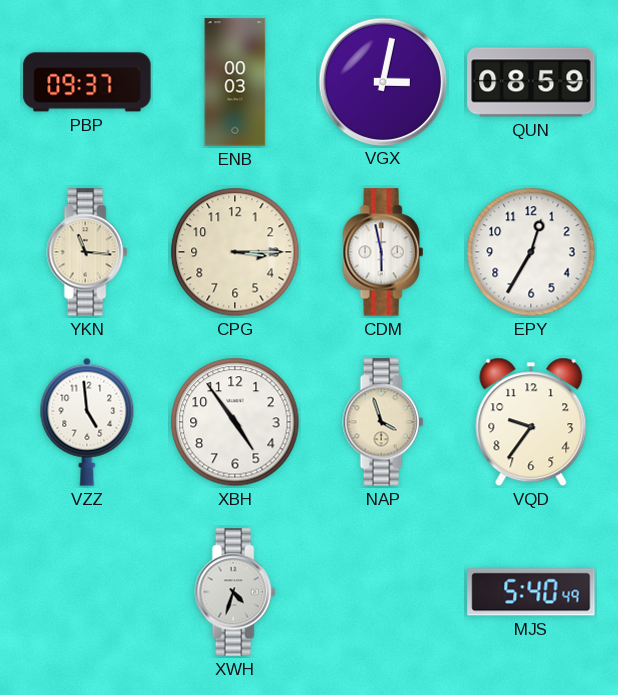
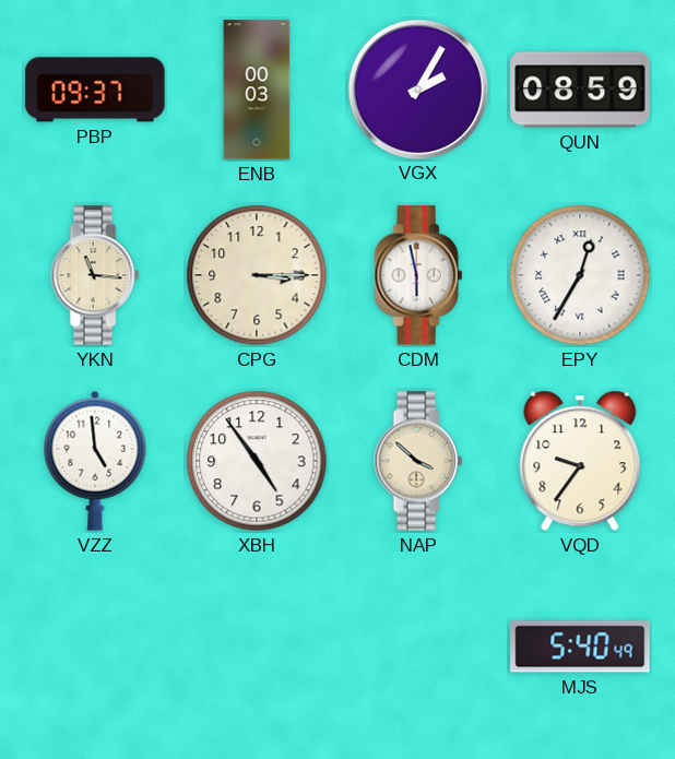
VGX: 3:02 -> 2:05
EPY numerals: Arabic -> Roman
NAP: 3:57 -> 3:52
XWH: 4:33 -> none
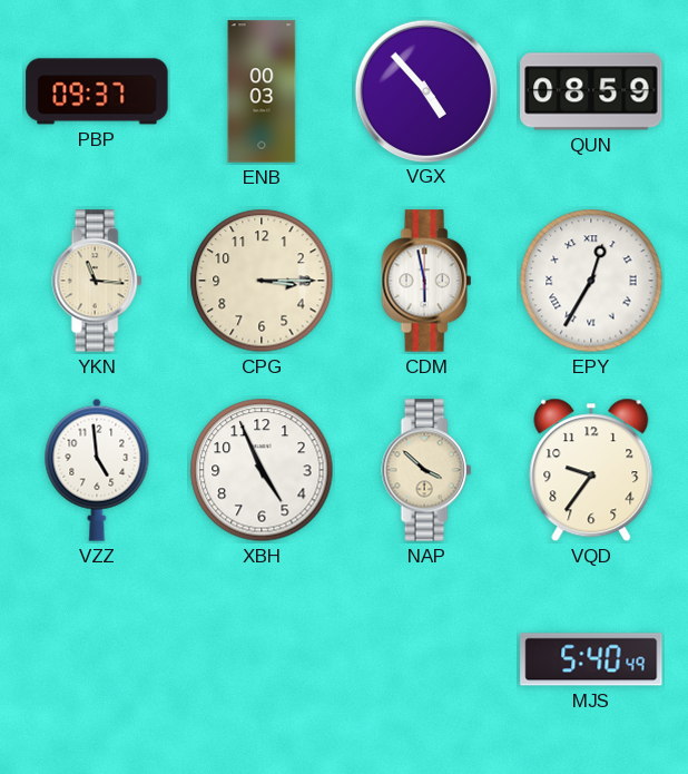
VGX: 2:05 -> 4:53
XBH: 4:54 -> 4:56
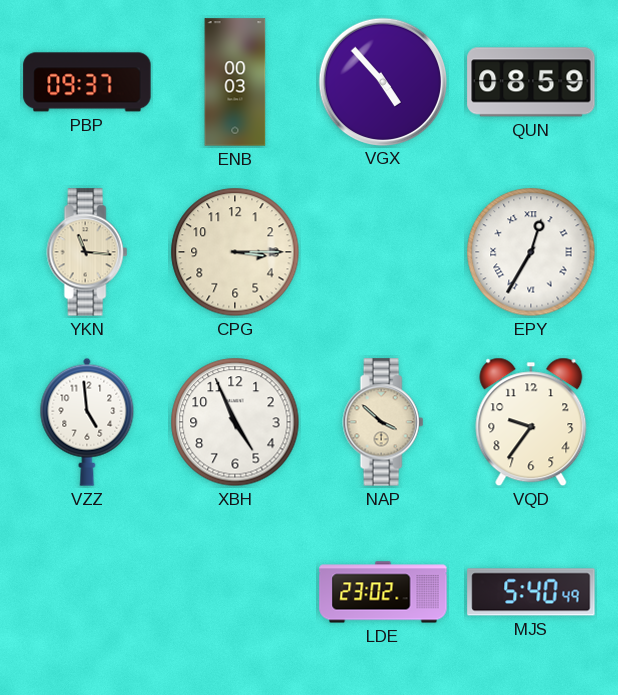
CDM: 5:58 -> none
LDE: none -> 23:02
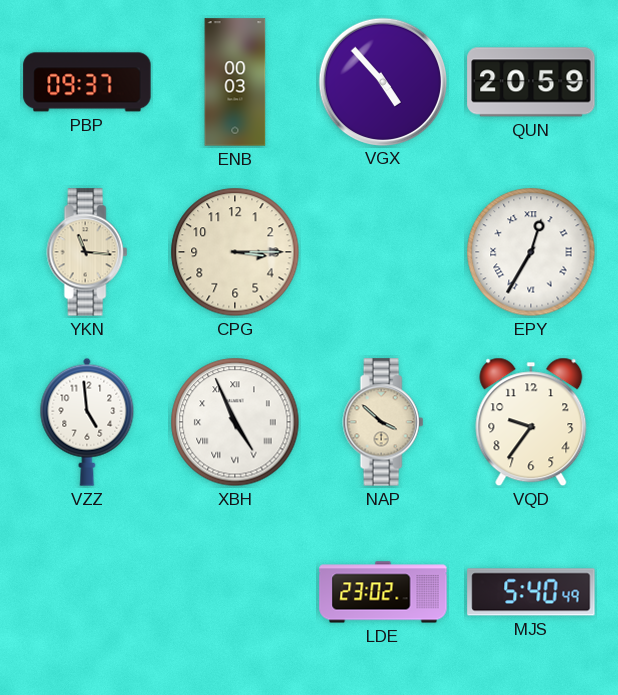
QUN: 08:59 -> 20:59
XBH numerals: Arabic -> Roman
